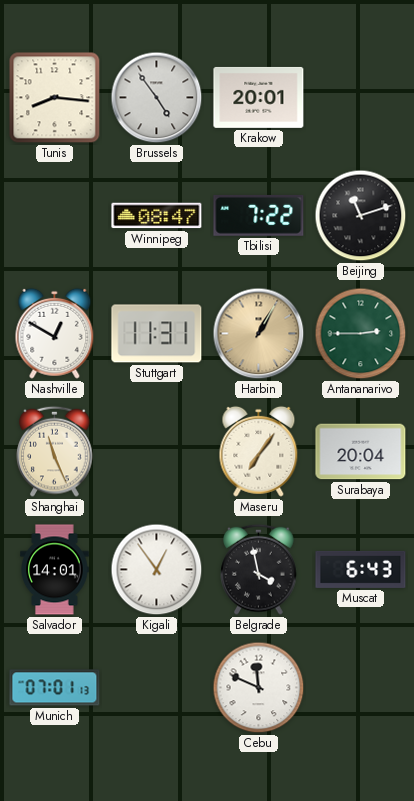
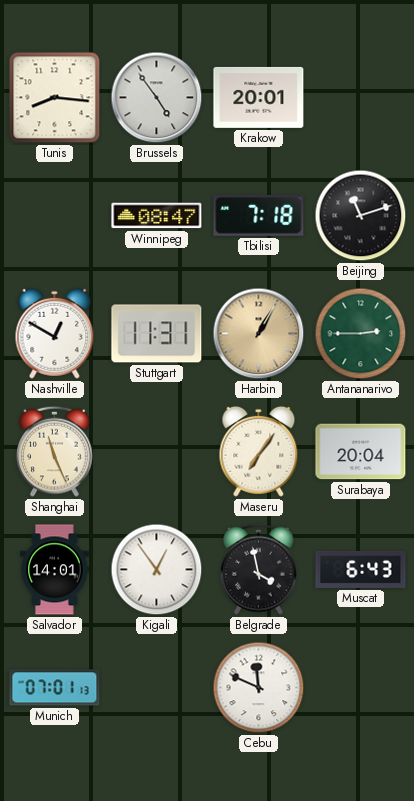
Tbilisi: 7:22 -> 7:18
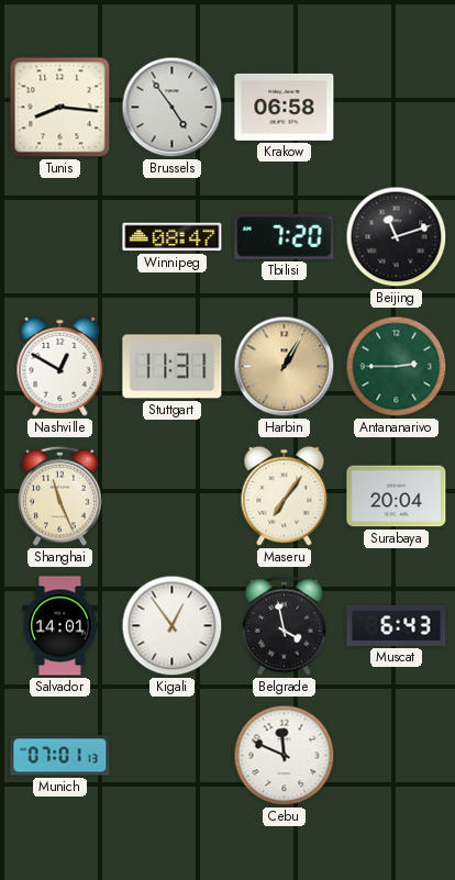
Krakow: 20:01 -> 06:58
Tbilisi: 7:18 -> 7:20
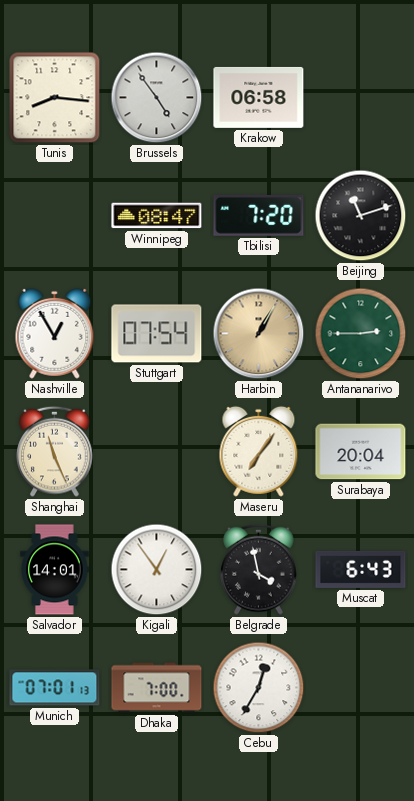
Nashville: 12:50 -> 12:55
Stuttgart: 11:31 -> 07:54
Dhaka: none -> 7:00
Cebu: 11:49 -> 12:35
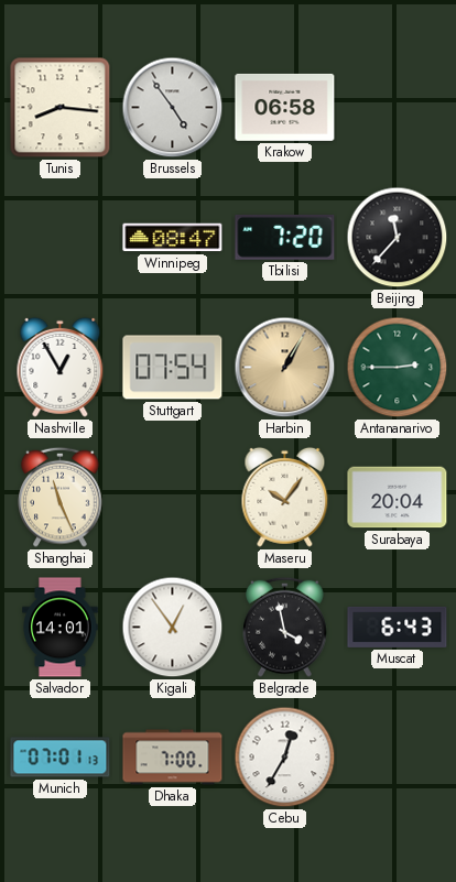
Beijing: 11:12 -> 11:37
Maseru: 7:06 -> 10:06
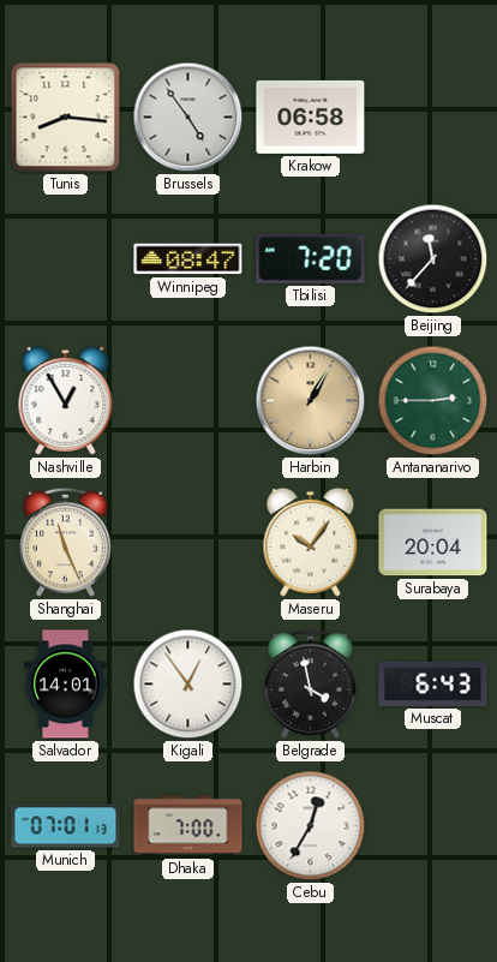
Stuttgart: 07:54 -> none
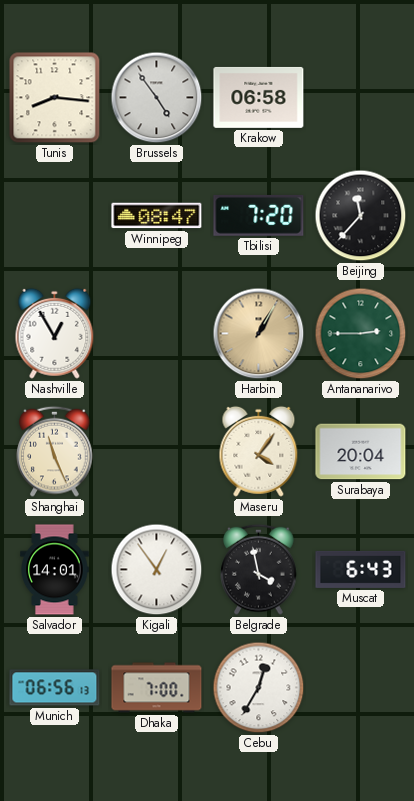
Maseru: 10:06 -> 4:06
Munich: 07:01 -> 06:56
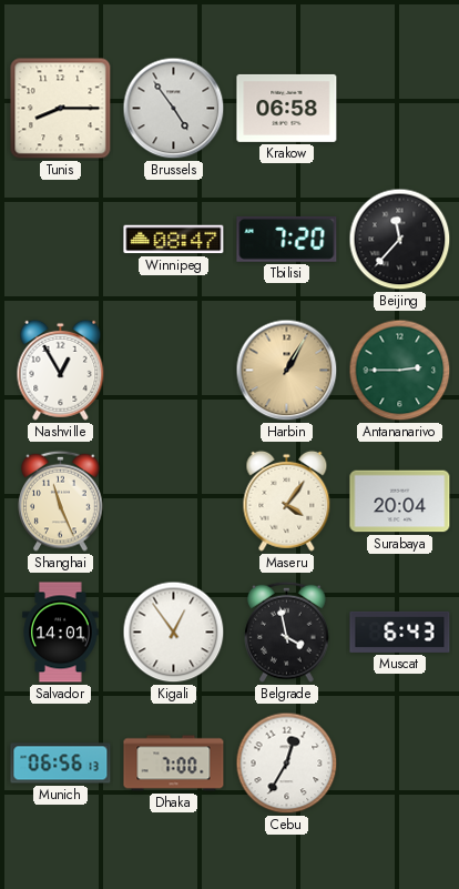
Tunis: 8:16 -> 8:15
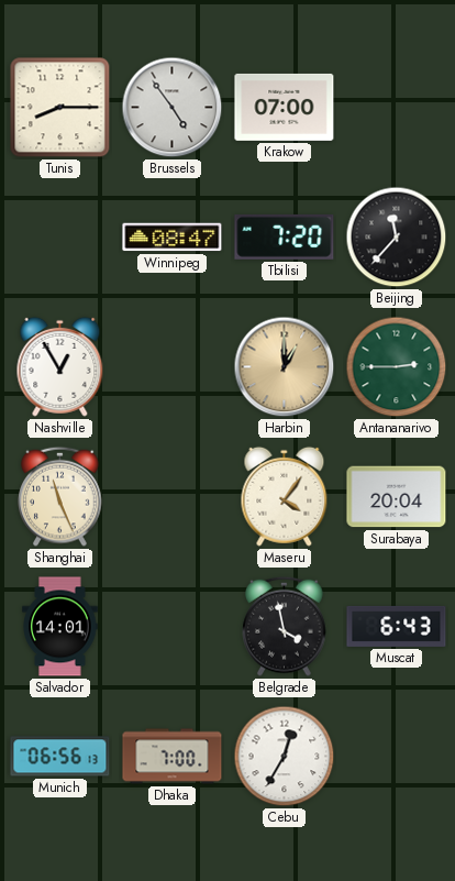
Krakow: 06:58 -> 07:00
Harbin: 1:05 -> 1:00
Kigali: 12:54 -> none
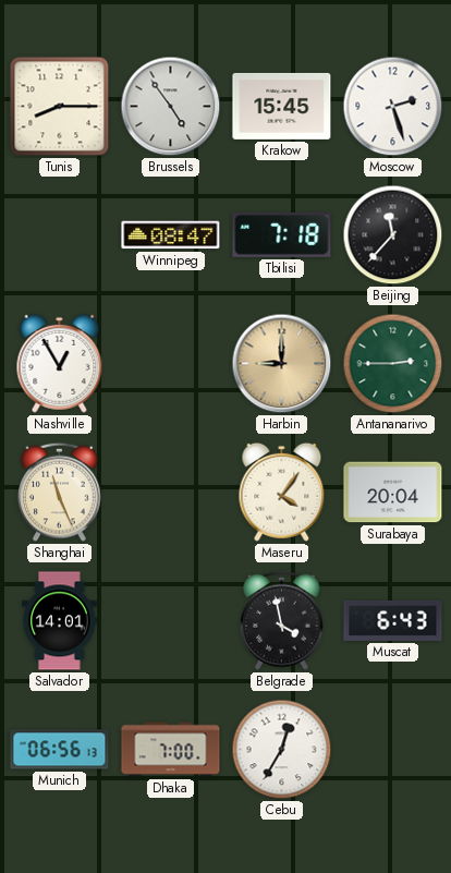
Krakow: 07:00 -> 15:45
Moscow: none -> 2:27
Tbilisi: 7:20 -> 7:18
Harbin: 1:00 -> 9:00
